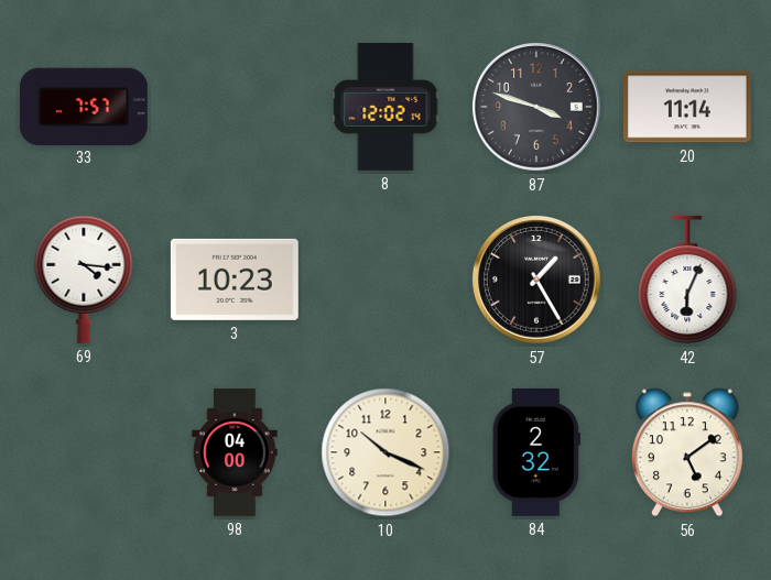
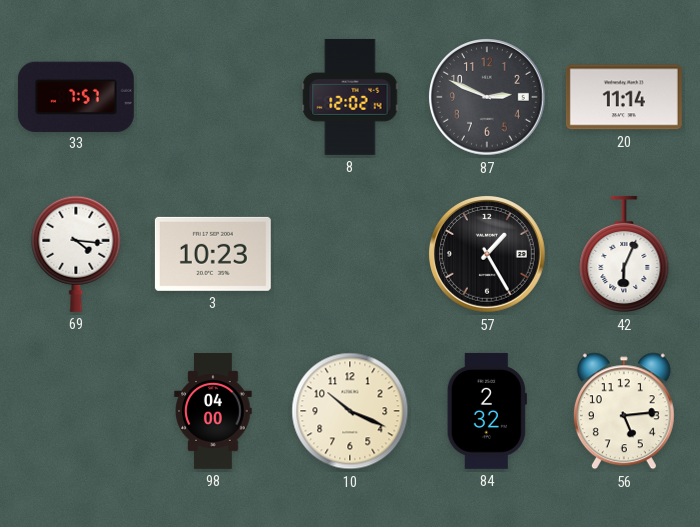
87: 3:48 -> 2:49
56: 5:09 -> 5:14
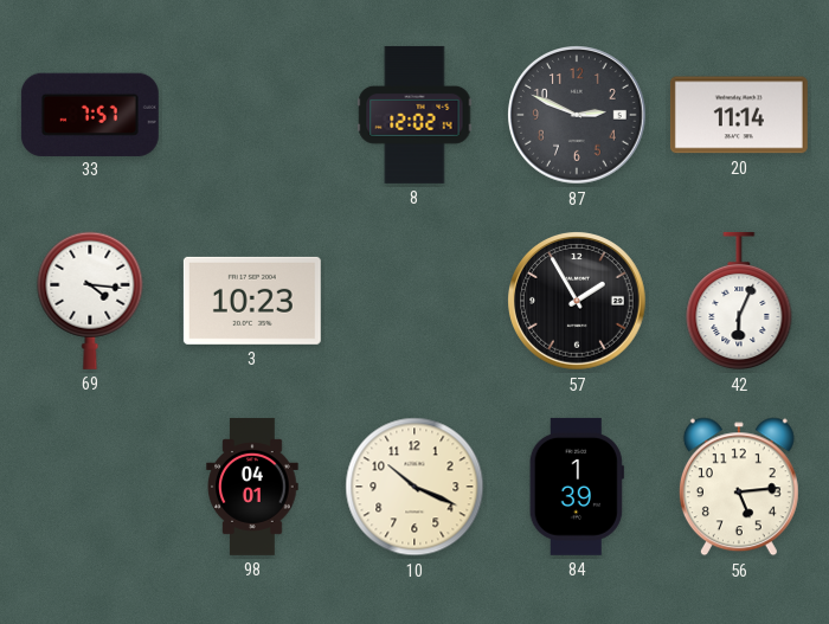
57: 1:25 -> 1:55
98: 04:00 -> 04:01
84: 2:32 -> 1:39
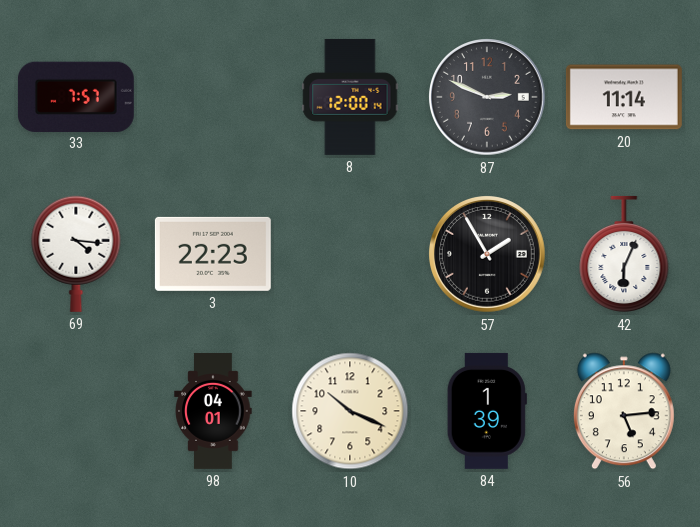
8: 12:02 -> 12:00
3: 10:23 -> 22:23
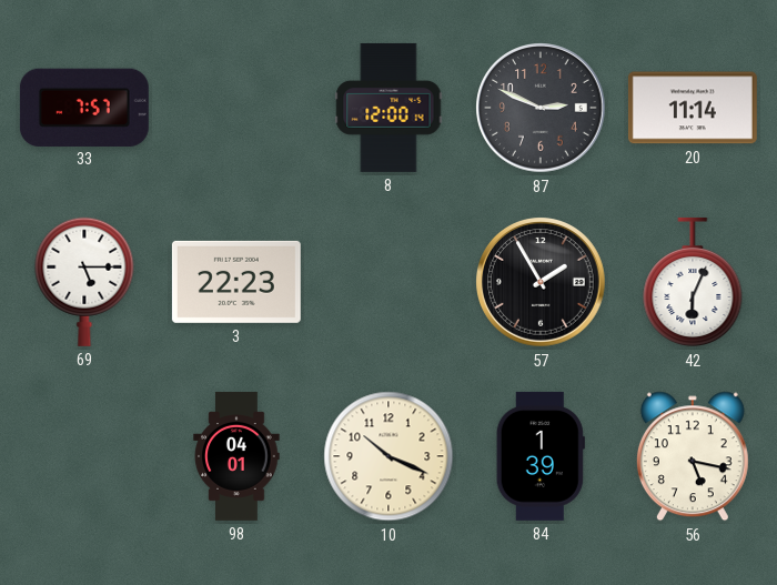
69: 4:16 -> 5:15
56: 5:14 -> 5:17
